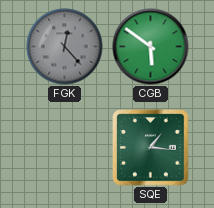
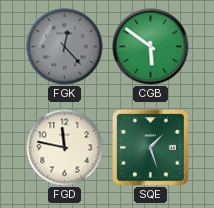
FGD: none -> 11:47
SQE: 1:16 -> 1:27
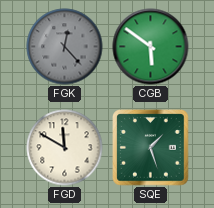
FGD: 11:47 -> 11:50
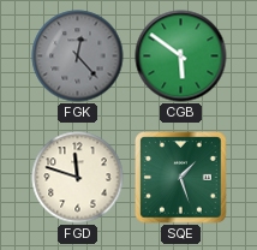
FGD: 11:50 -> 11:48
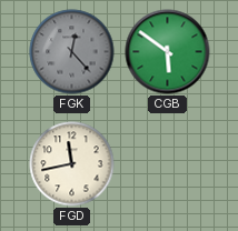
FGD: 11:48 -> 11:43
SQE: 1:27 -> none
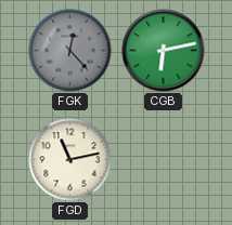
CGB: 5:51 -> 6:13
FGD: 11:43 -> 11:13
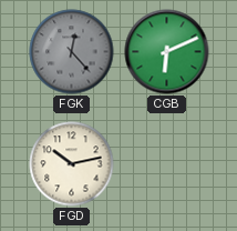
CGB: 6:13 -> 6:11
FGD: 11:13 -> 10:13
